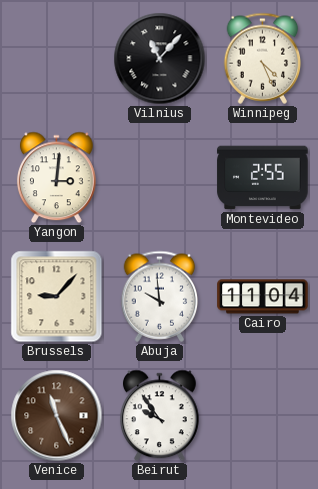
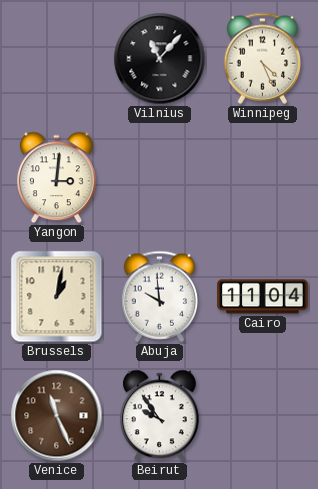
Montevideo: 2:55 -> none
Brussels: 9:07 -> 1:02
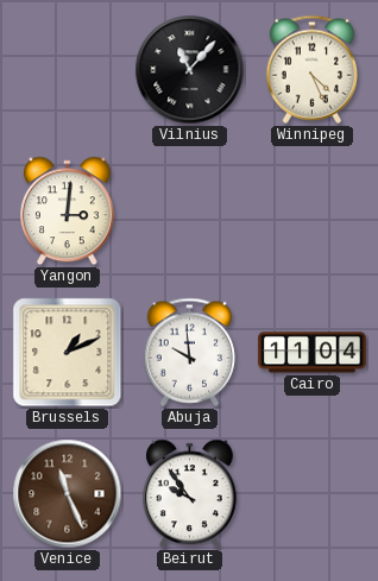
Brussels: 1:02 -> 1:11
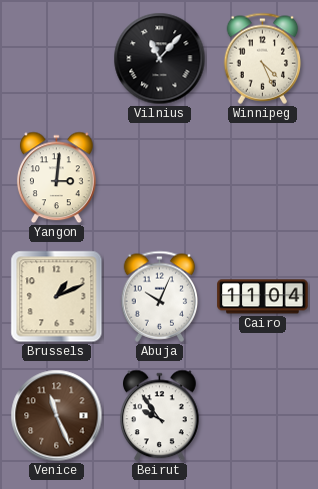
Abuja: 9:59 -> 10:04
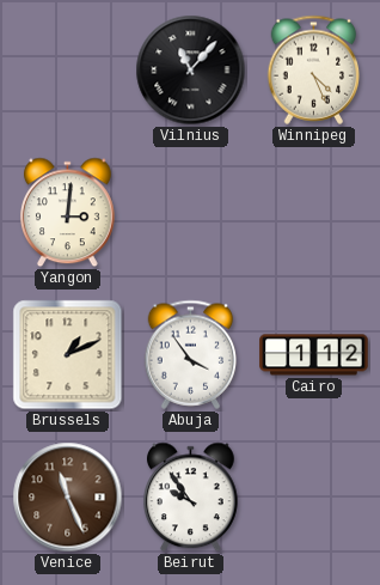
Abuja: 10:04 -> 3:54
Cairo: 11:04 -> 1:12
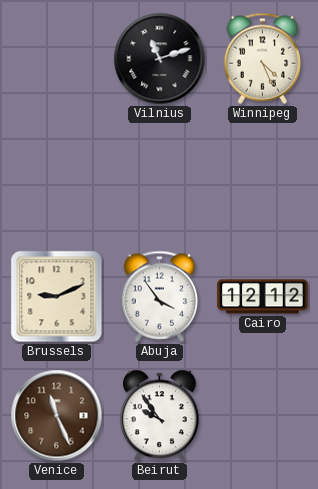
Vilnius: 11:07 -> 11:12
Yangon: 3:01 -> none
Brussels: 1:11 -> 9:11
Cairo: 1:12 -> 12:12
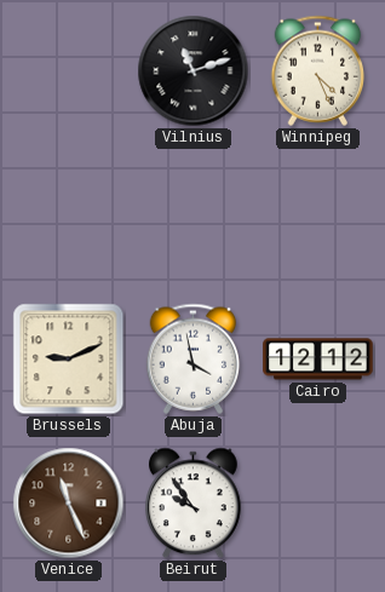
Abuja: 3:54 -> 3:58
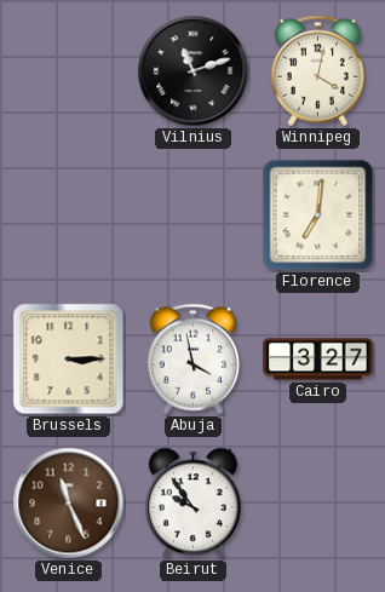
Winnipeg: 4:26 -> 4:02
Florence: none -> 7:01
Brussels: 9:11 -> 3:15
Cairo: 12:12 -> 3:27
